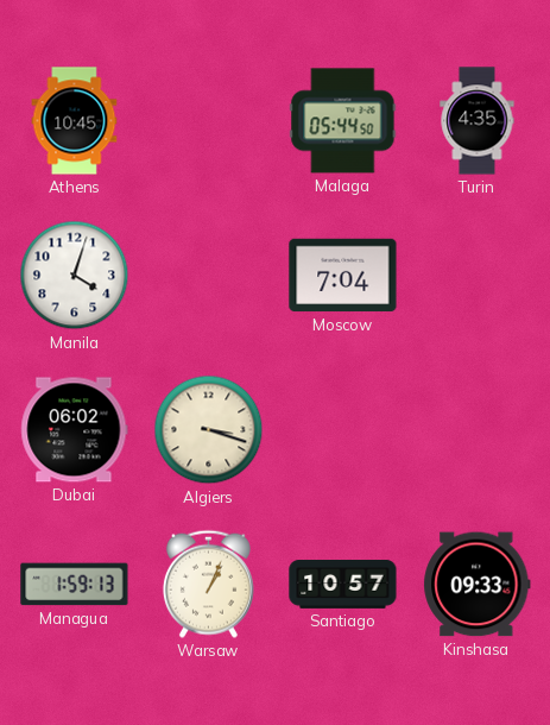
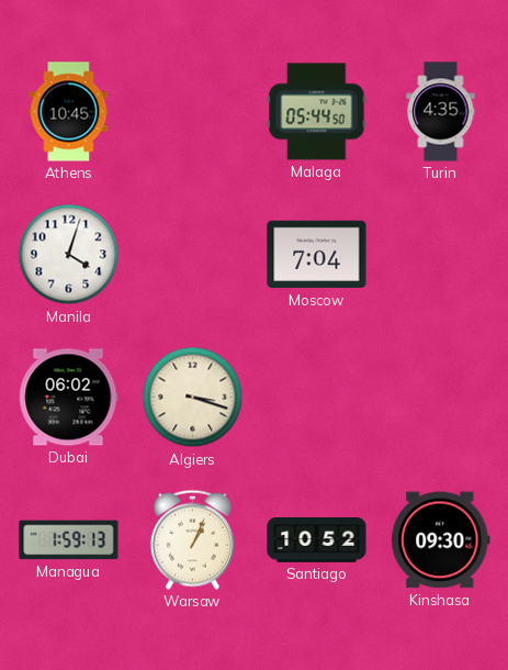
Santiago: 10:57 -> 10:52
Kinshasa: 09:33 -> 09:30
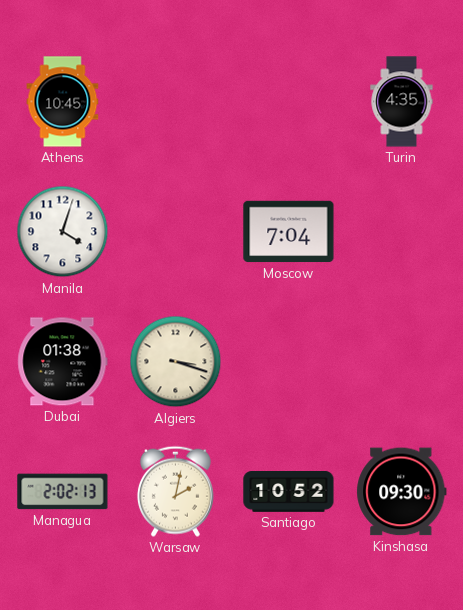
Malaga: 05:44 -> none
Dubai: 06:02 -> 01:38
Managua: 1:59 -> 2:02
Warsaw: 1:04 -> 2:02
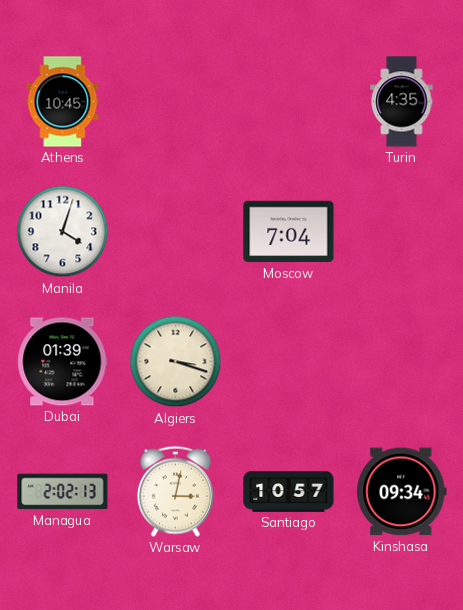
Dubai: 01:38 -> 01:39
Warsaw: 2:02 -> 3:02
Santiago: 10:52 -> 10:57
Kinshasa: 09:30 -> 09:34
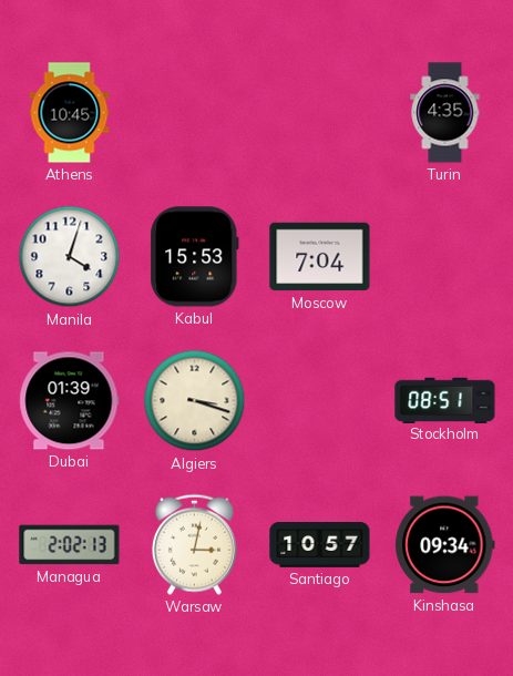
Kabul: none -> 15:53
Stockholm: none -> 08:51
